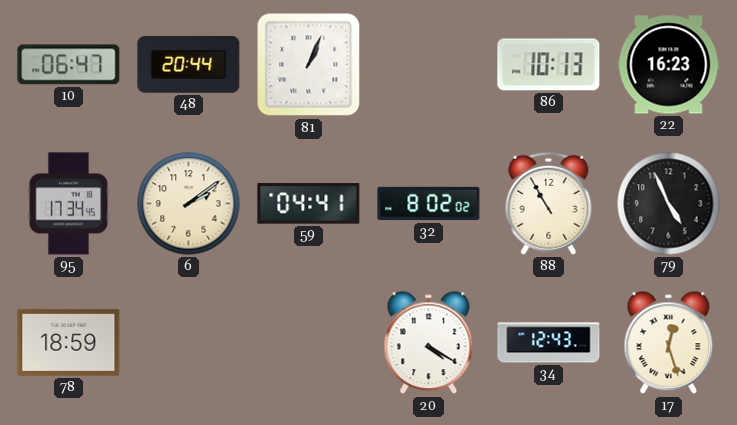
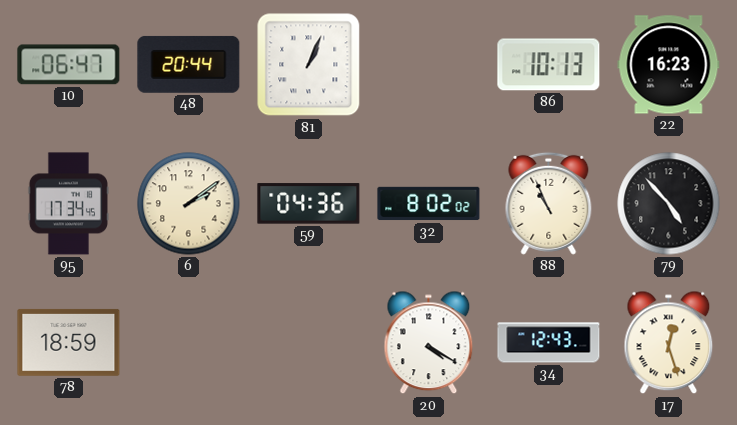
59: 04:41 -> 04:36
88: 10:55 -> 10:56
79: 4:56 -> 4:53
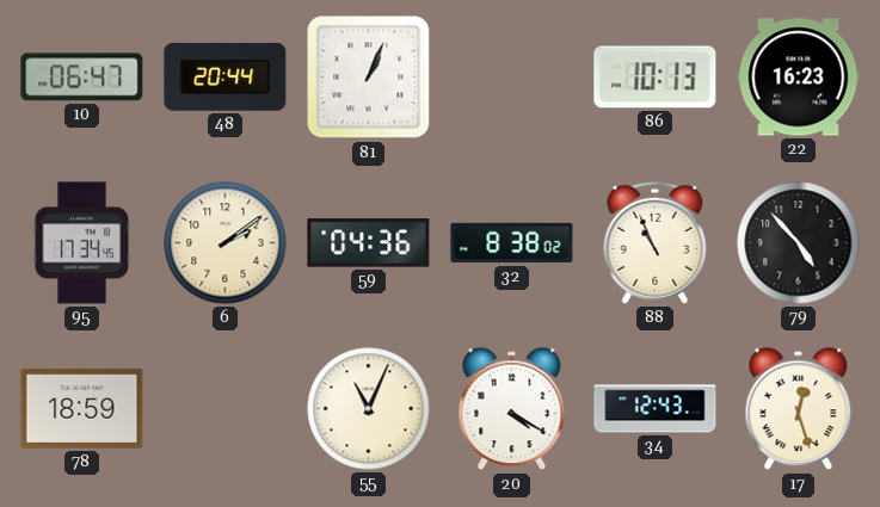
32: 8:02 -> 8:38
55: none -> 11:04
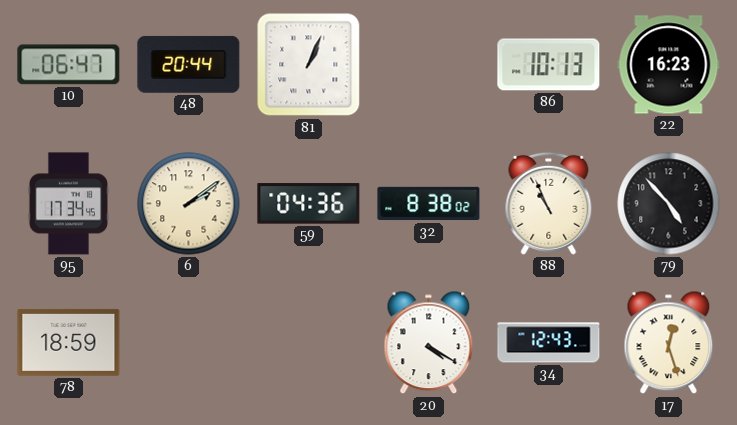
55: 11:04 -> none
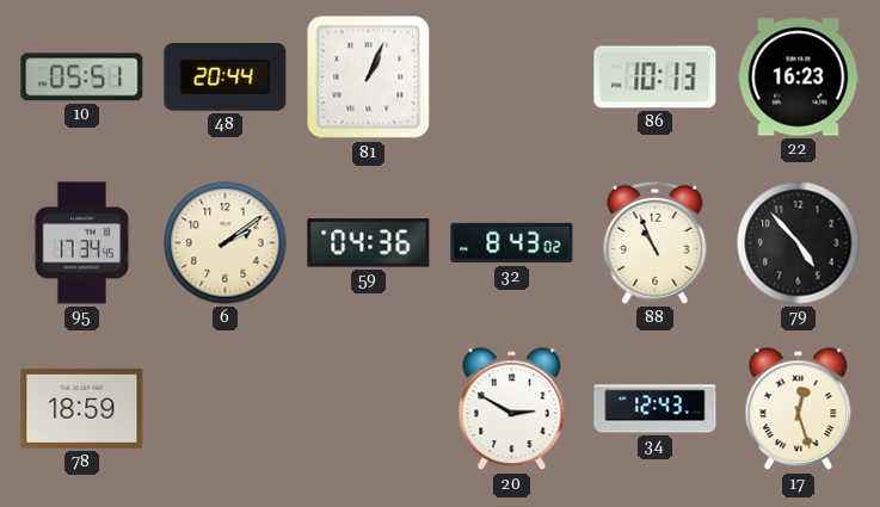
10: 06:47 -> 05:51
32: 8:38 -> 8:43
20: 4:20 -> 2:50
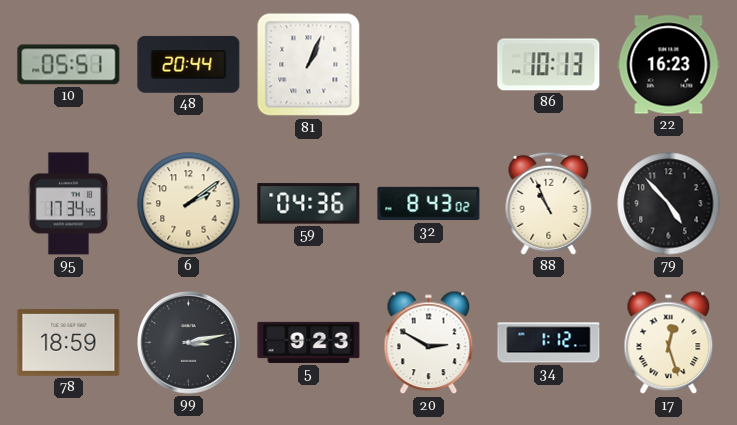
99: none -> 3:13
5: none -> 9:23
34: 12:43 -> 1:12
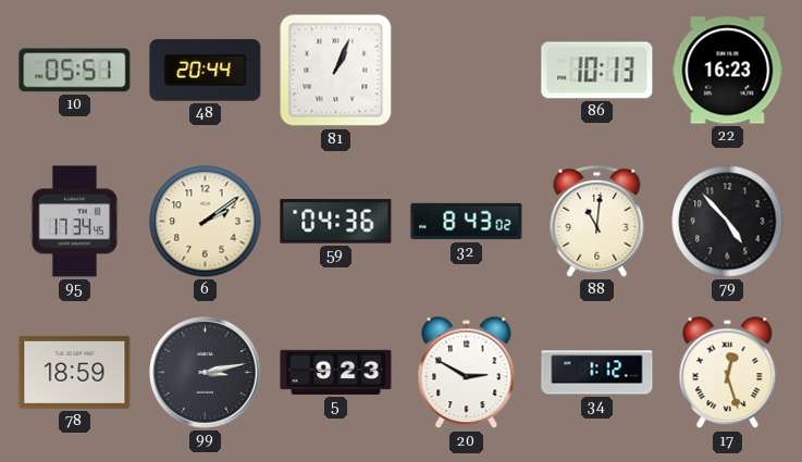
88: 10:56 -> 11:01
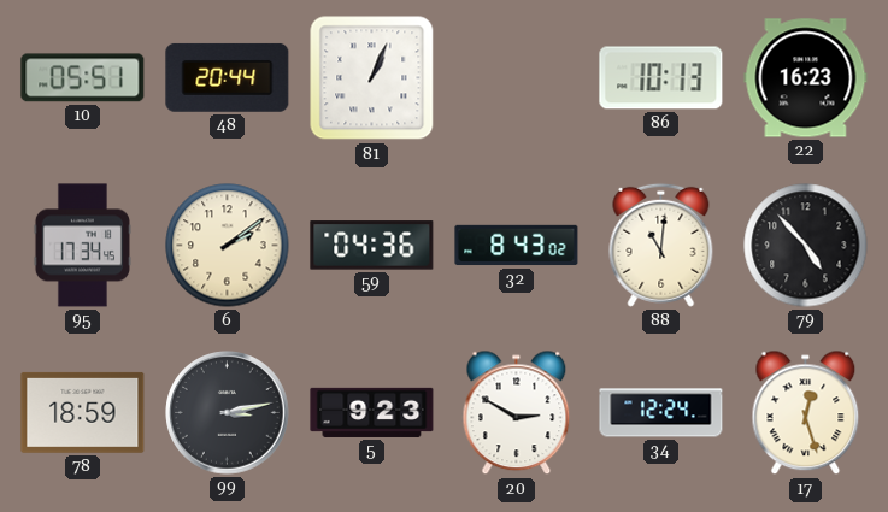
34: 1:12 -> 12:24
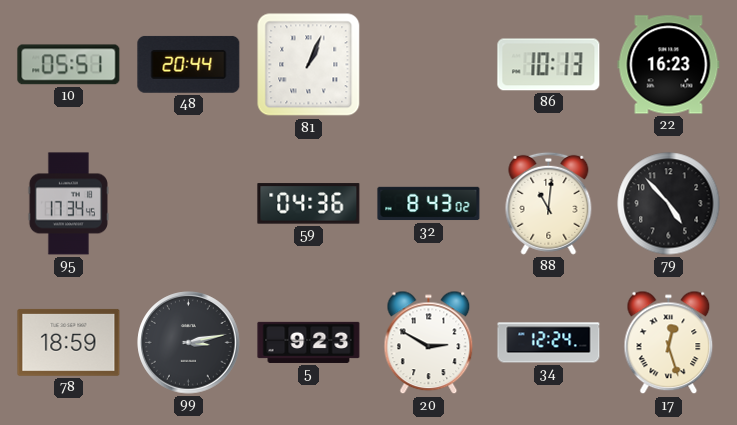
6: 2:09 -> none
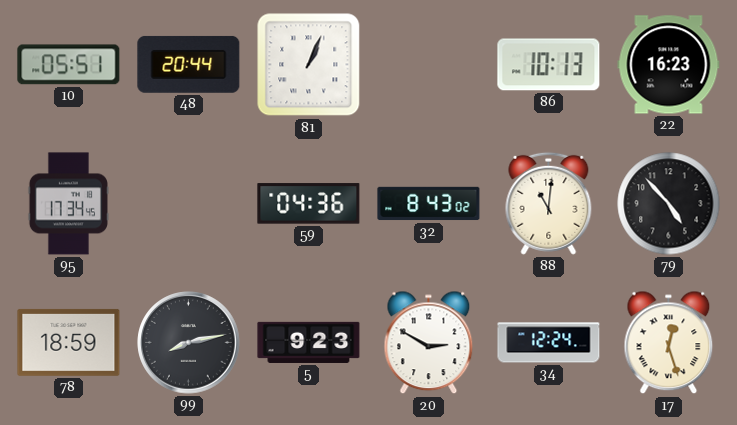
99: 3:13 -> 8:13
